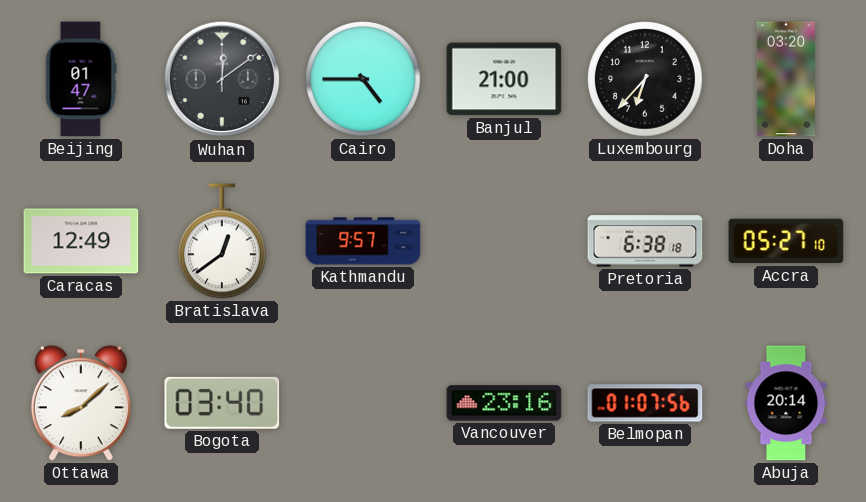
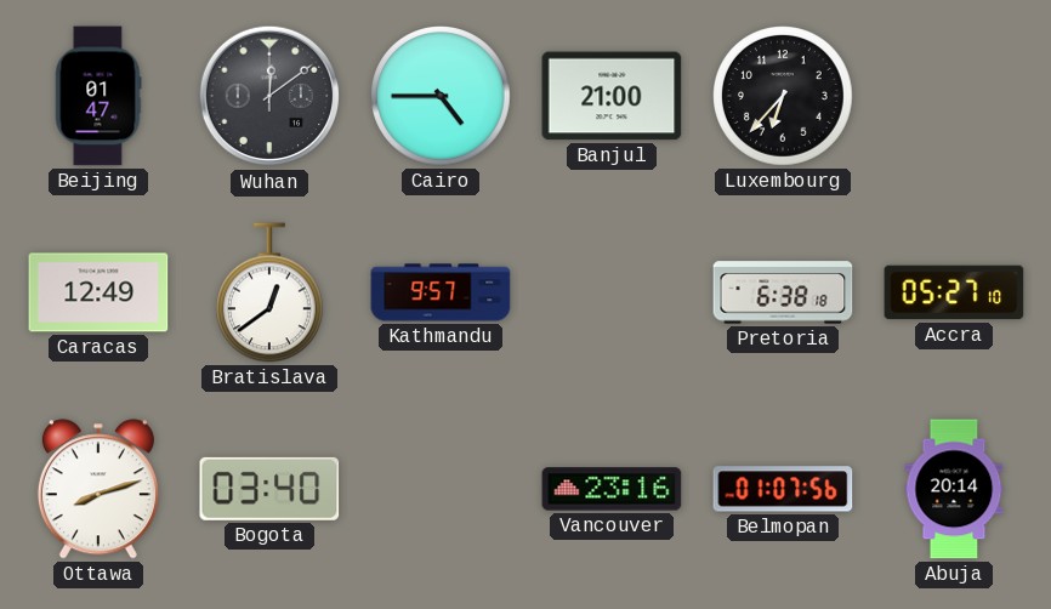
Doha: 03:20 -> none
Ottawa: 8:08 -> 8:12
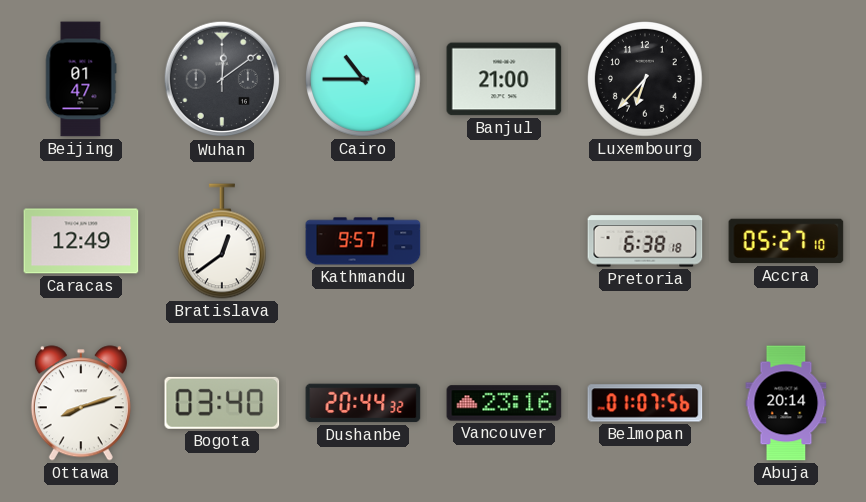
Cairo: 4:45 -> 10:45
Dushanbe: none -> 20:44
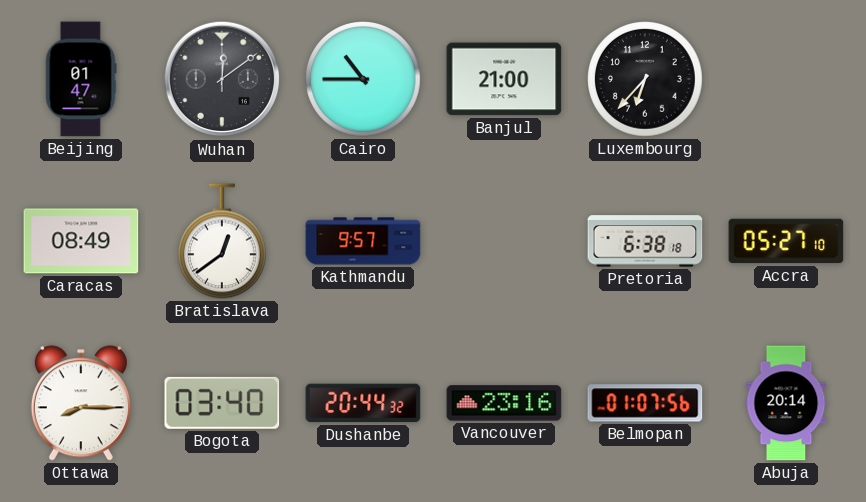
Caracas: 12:49 -> 08:49
Ottawa: 8:12 -> 8:15
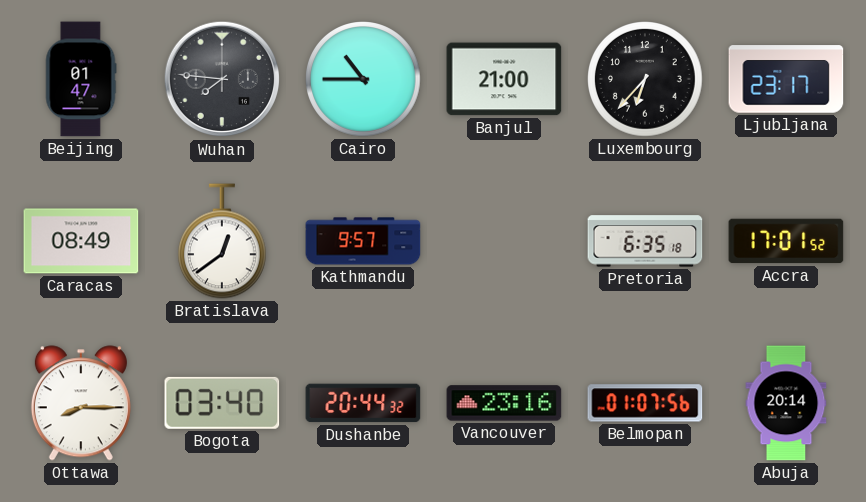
Wuhan: 12:09 -> 7:46
Ljubljana: none -> 23:17
Pretoria: 6:38 -> 6:35
Accra: 05:27 -> 17:01
